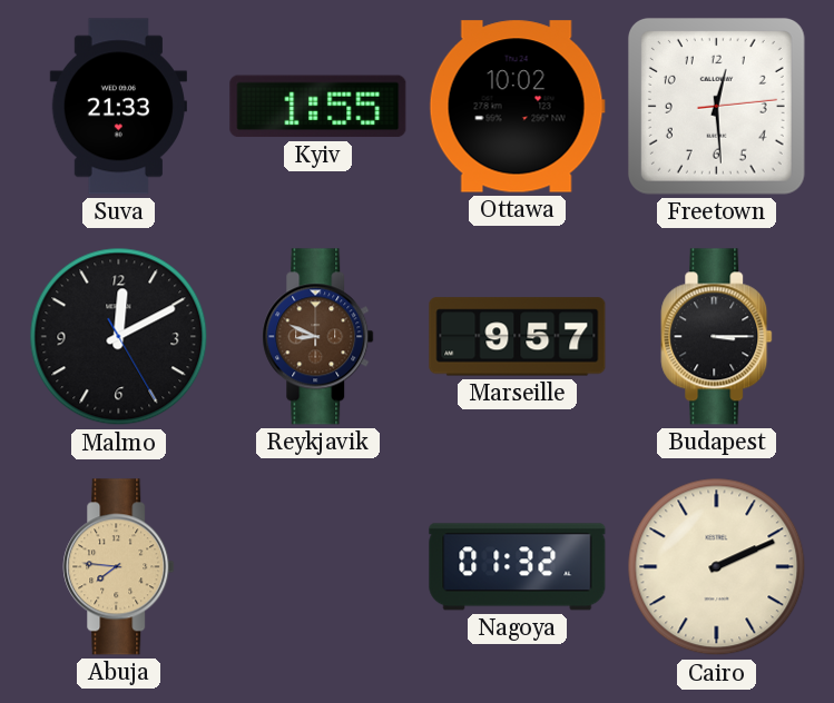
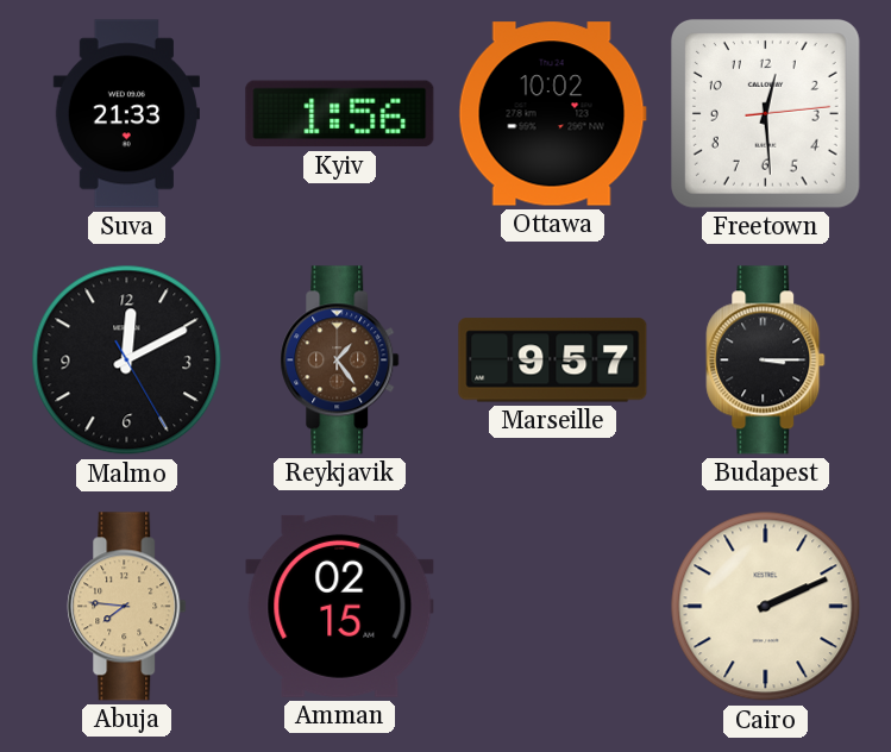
Kyiv: 1:55 -> 1:56
Reykjavik: 8:49 -> 1:24
Amman: none -> 02:15
Nagoya: 01:32 -> none
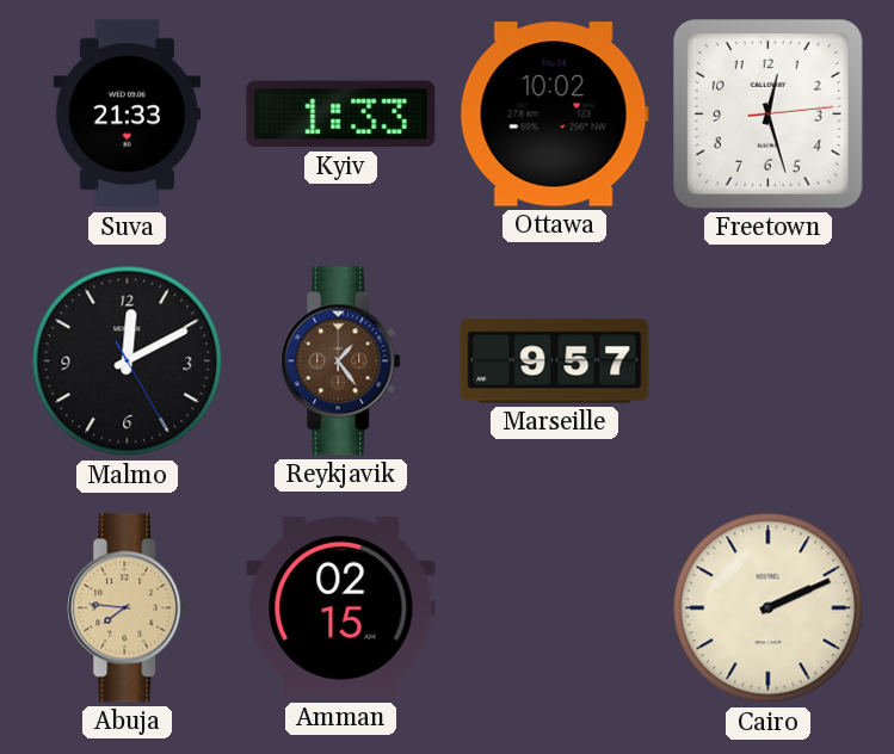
Kyiv: 1:56 -> 1:33
Freetown: 12:29 -> 12:27
Budapest: 3:15 -> none
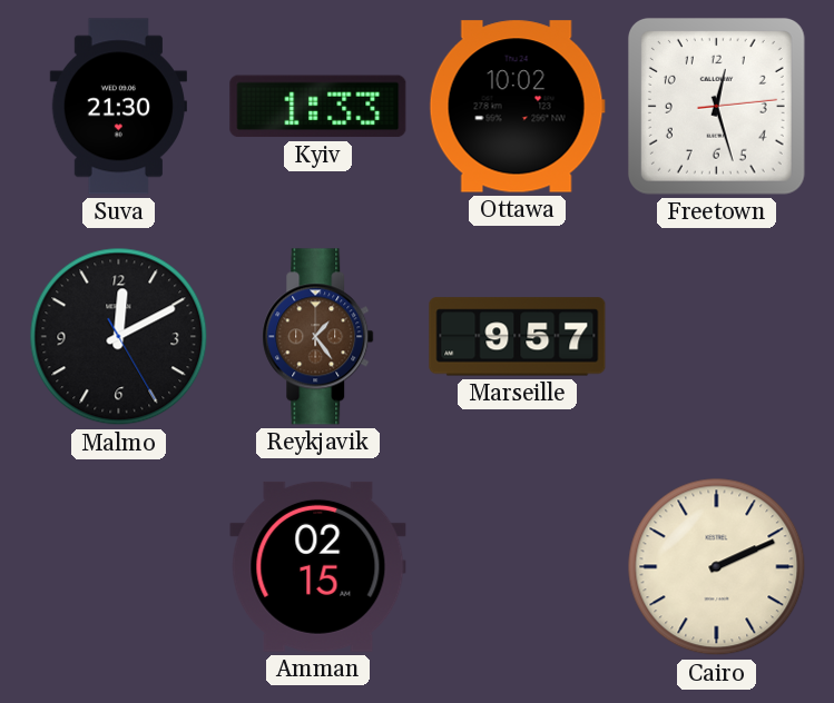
Suva: 21:33 -> 21:30
Abuja: 7:46 -> none
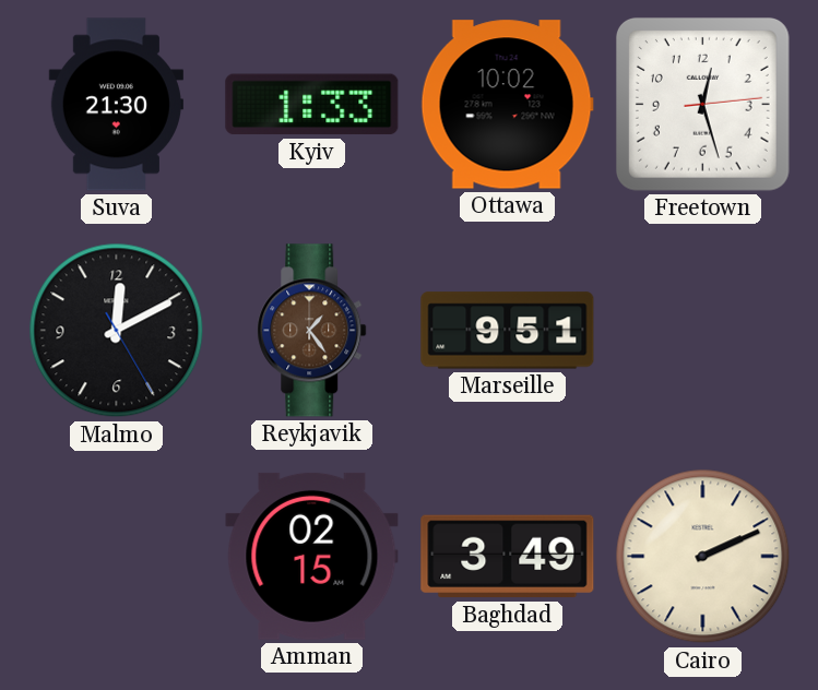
Marseille: 9:57 -> 9:51
Baghdad: none -> 3:49
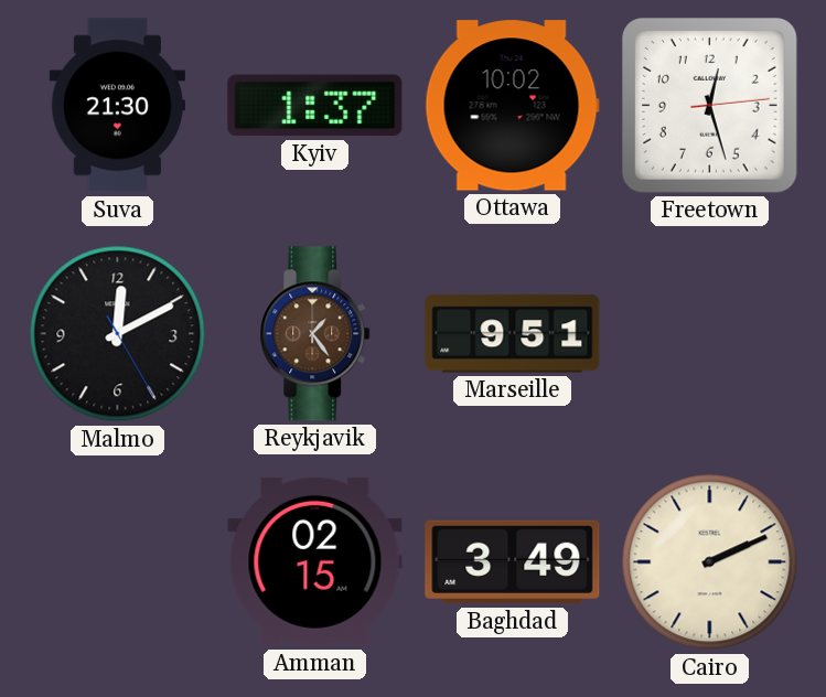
Kyiv: 1:33 -> 1:37
